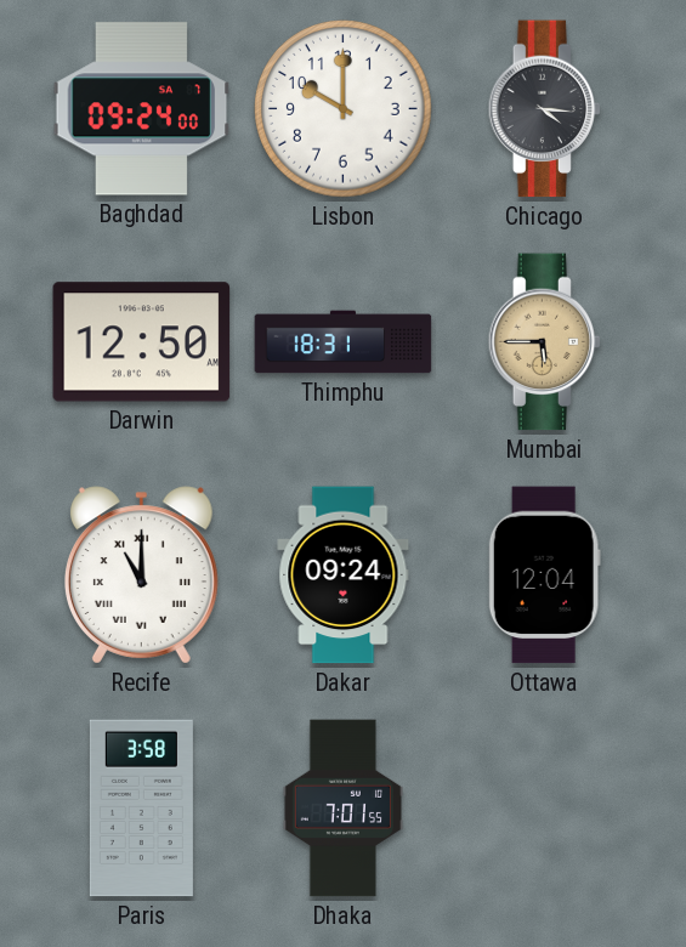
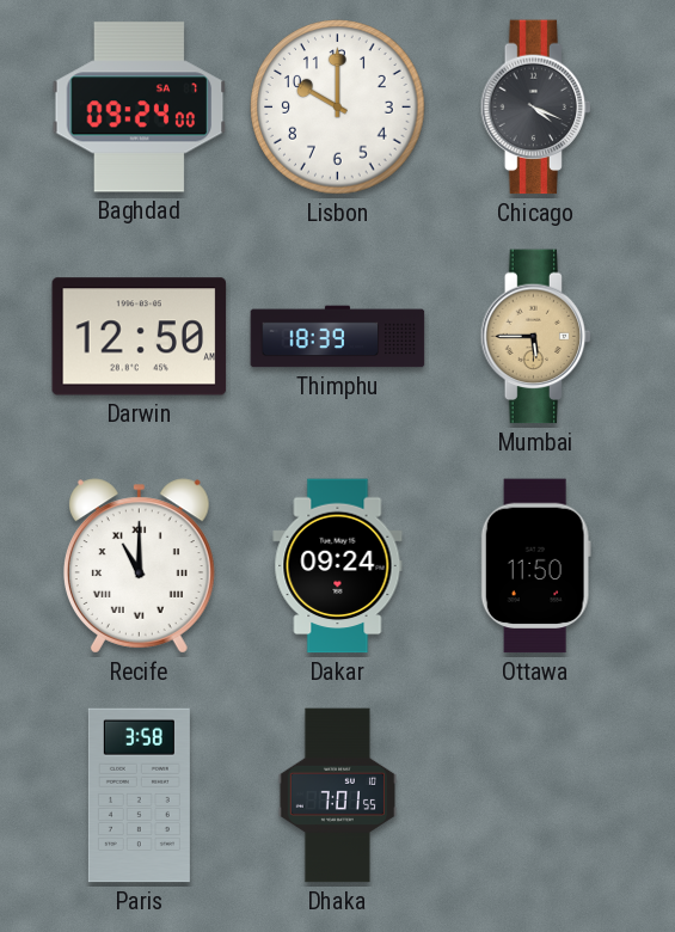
Chicago: 4:16 -> 4:19
Thimphu: 18:31 -> 18:39
Ottawa: 12:04 -> 11:50
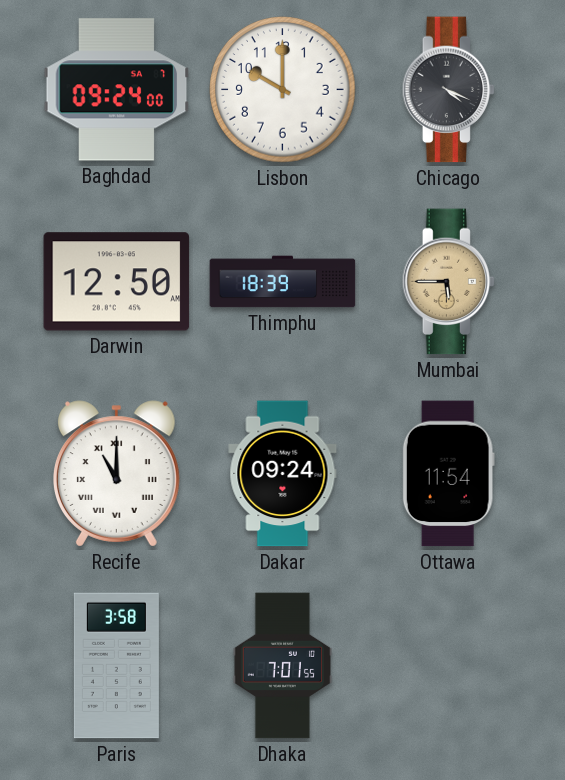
Ottawa: 11:50 -> 11:54
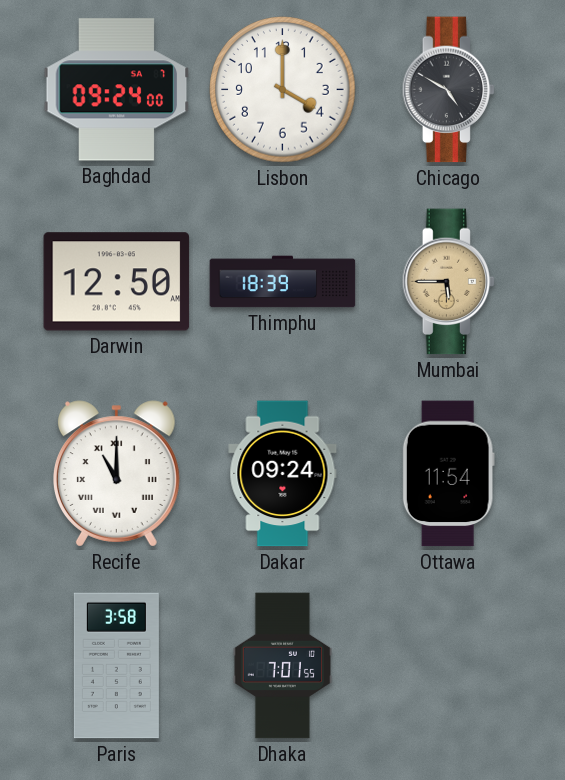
Lisbon: 10:00 -> 4:00
Chicago: 4:19 -> 4:50
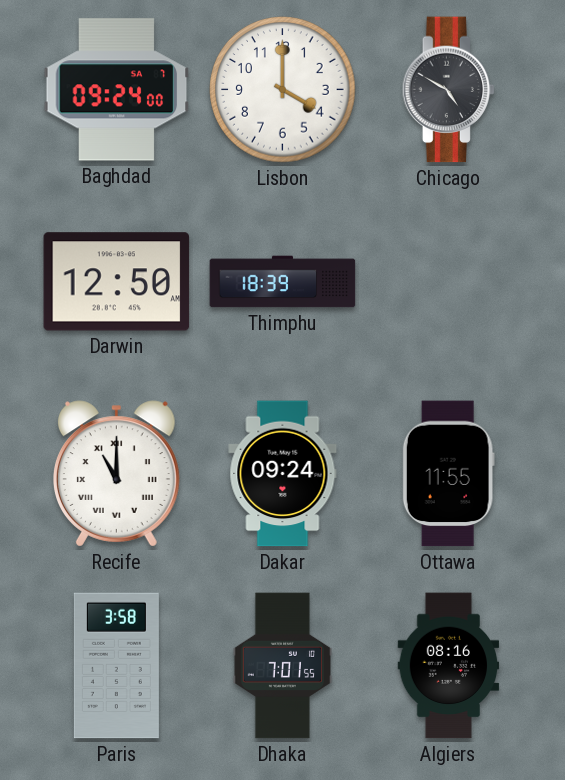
Mumbai: 5:45 -> none
Ottawa: 11:54 -> 11:55
Algiers: none -> 08:16
